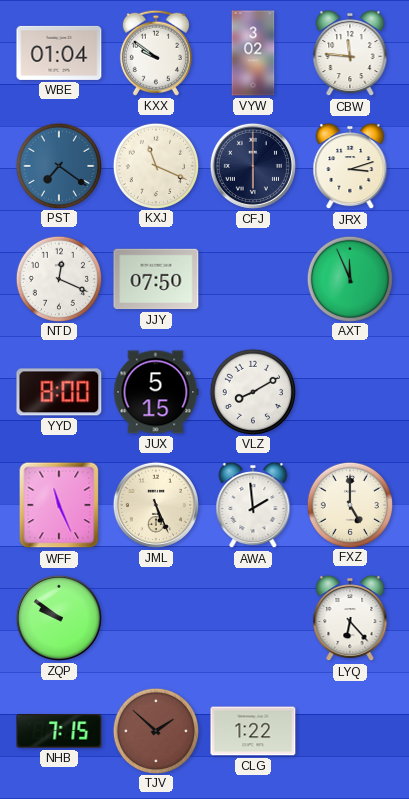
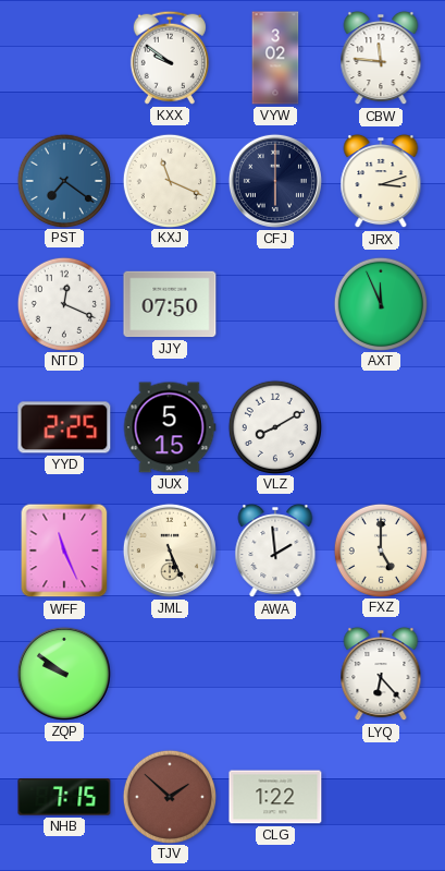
WBE: 01:04 -> none
YYD: 8:00 -> 2:25
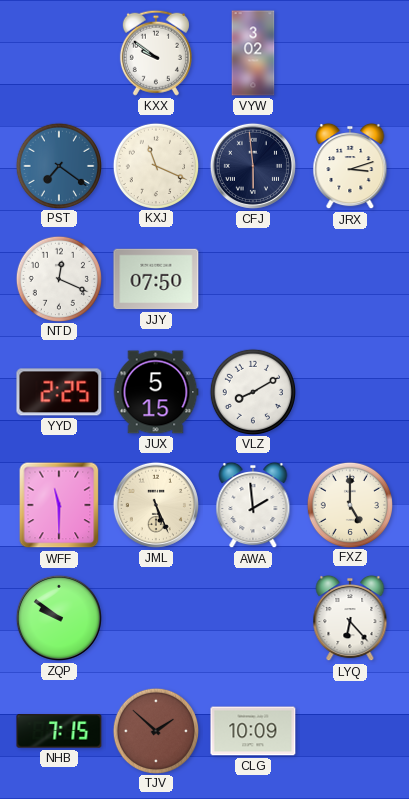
CBW: 11:46 -> none
CFJ: 6:00 -> 5:59
AXT: 11:56 -> none
WFF: 11:26 -> 11:30
CLG: 1:22 -> 10:09
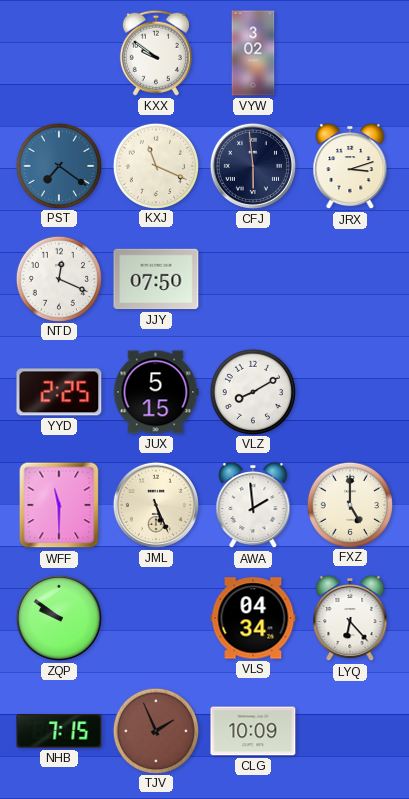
VLS: none -> 04:34
TJV: 1:52 -> 1:56
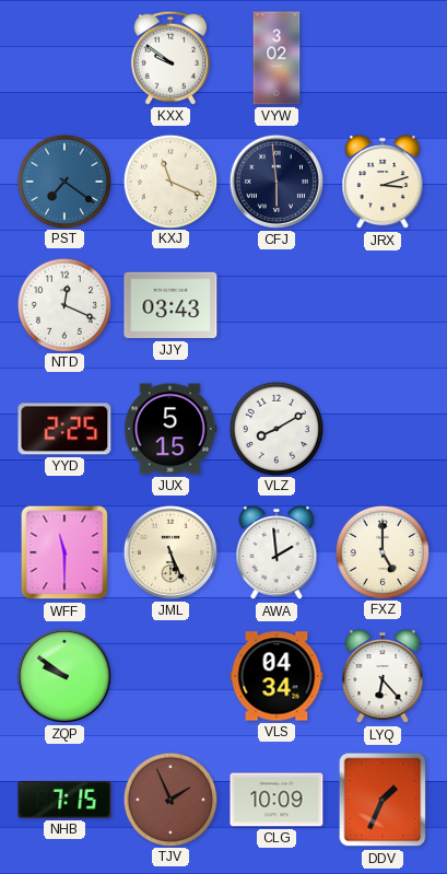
JJY: 07:50 -> 03:43
DDV: none -> 1:34
